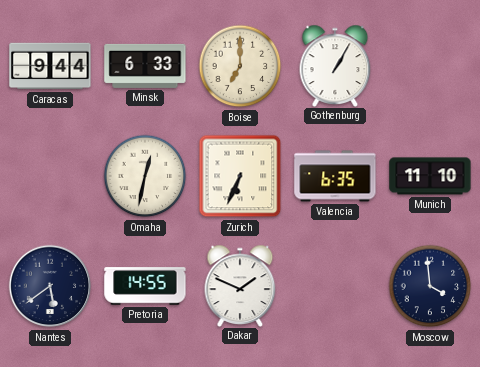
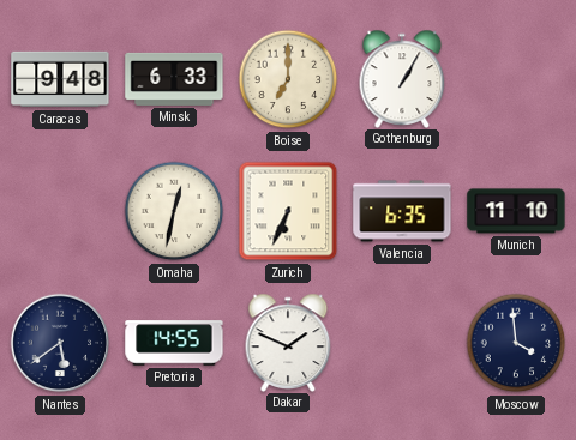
Caracas: 9:44 -> 9:48
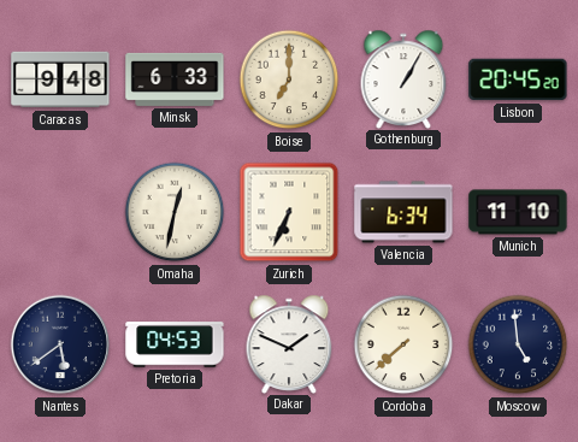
Lisbon: none -> 20:45
Valencia: 6:35 -> 6:34
Pretoria: 14:55 -> 04:53
Cordoba: none -> 7:38
Moscow: 3:59 -> 4:59
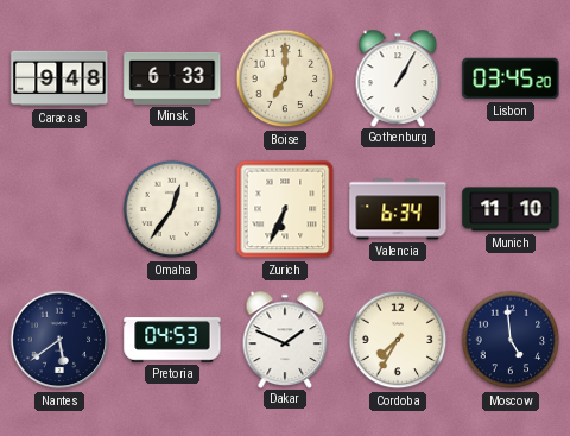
Lisbon: 20:45 -> 03:45
Omaha: 12:32 -> 12:36
Cordoba: 7:38 -> 7:35
